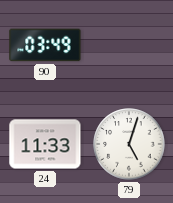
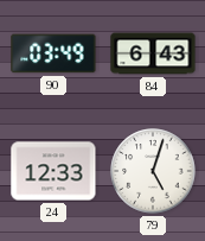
84: none -> 6:43
24: 11:33 -> 12:33
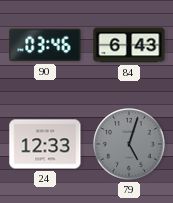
90: 03:49 -> 03:46
79 dial: white -> grey
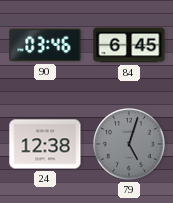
84: 6:43 -> 6:45
24: 12:33 -> 12:38
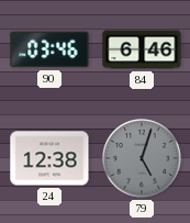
84: 6:45 -> 6:46
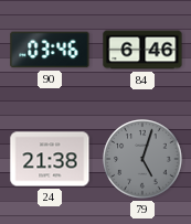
24: 12:38 -> 21:38
